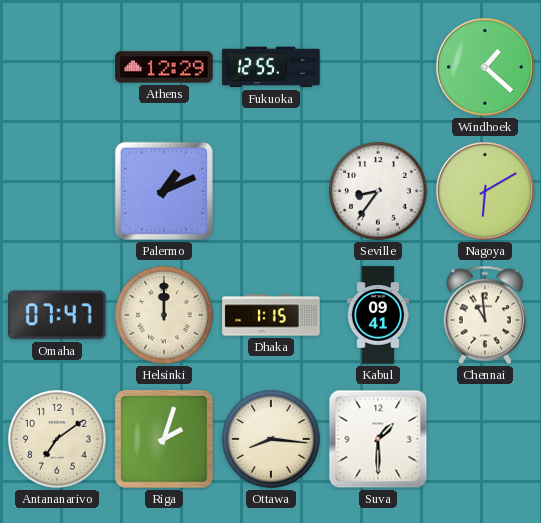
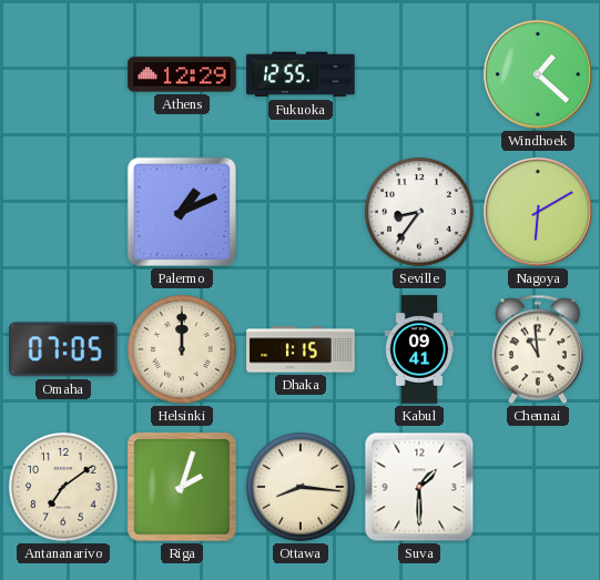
Omaha: 07:47 -> 07:05
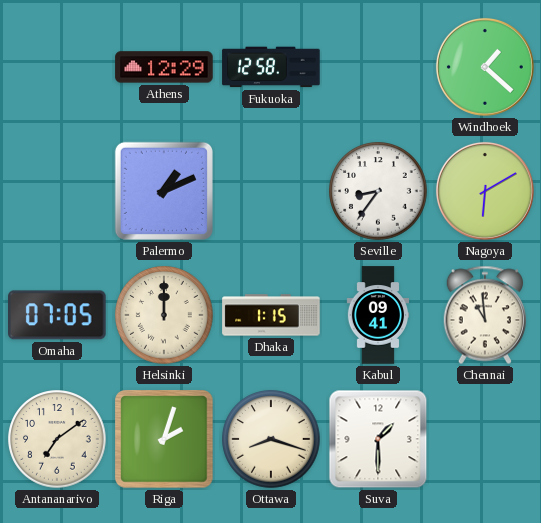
Fukuoka: 12:55 -> 12:58
Ottawa: 8:16 -> 8:18
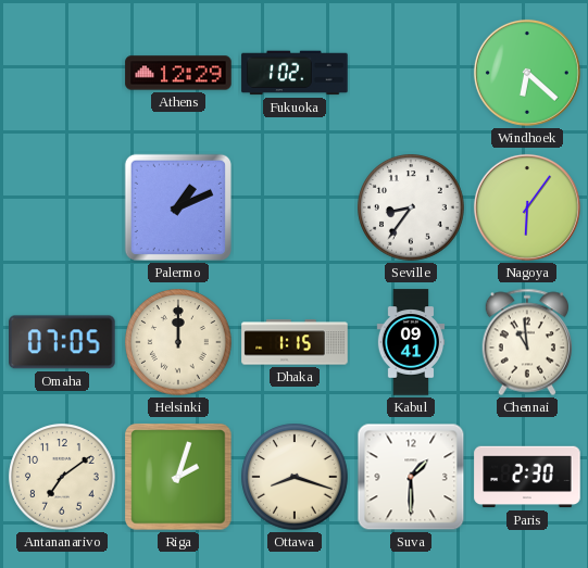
Fukuoka: 12:58 -> 1:02
Windhoek: 1:22 -> 6:22
Nagoya: 6:10 -> 6:06
Paris: none -> 2:30
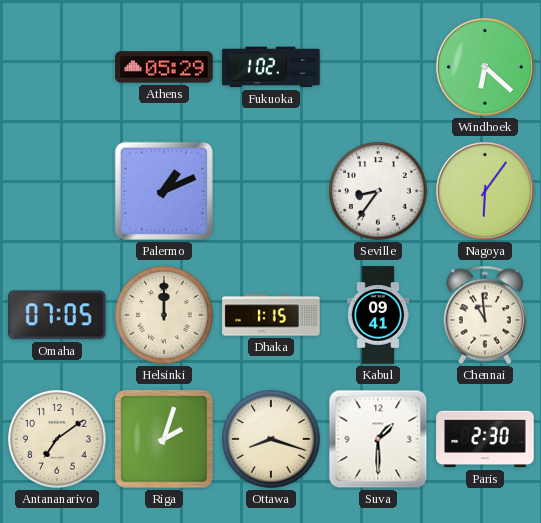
Athens: 12:29 -> 05:29
